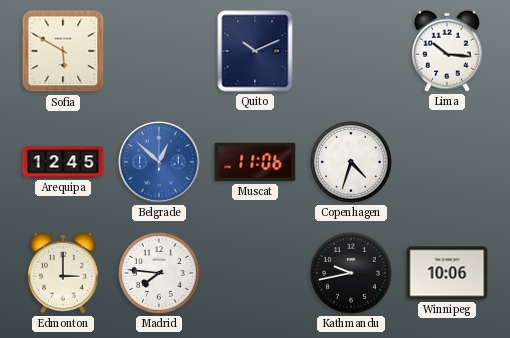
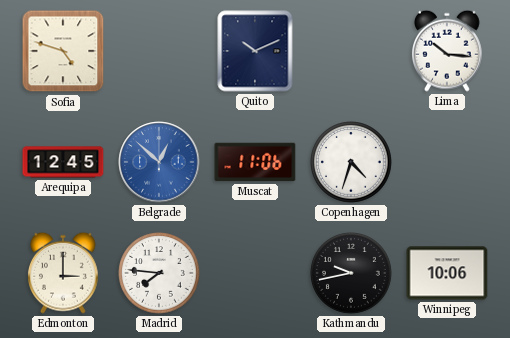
Sofia: 5:50 -> 4:48
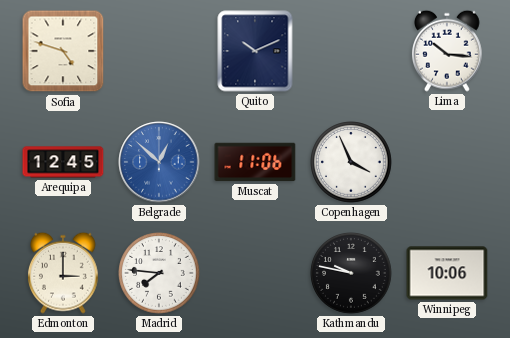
Copenhagen: 4:33 -> 3:56
Kathmandu: 9:43 -> 9:47
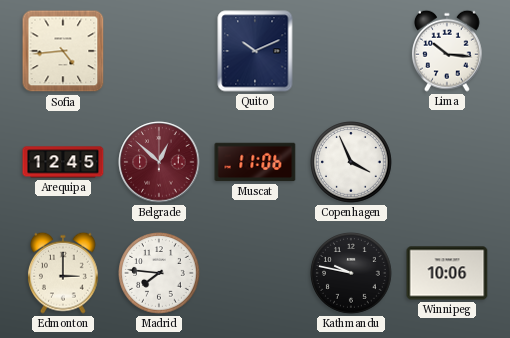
Sofia: 4:48 -> 4:44
Belgrade dial: blue -> burgundy
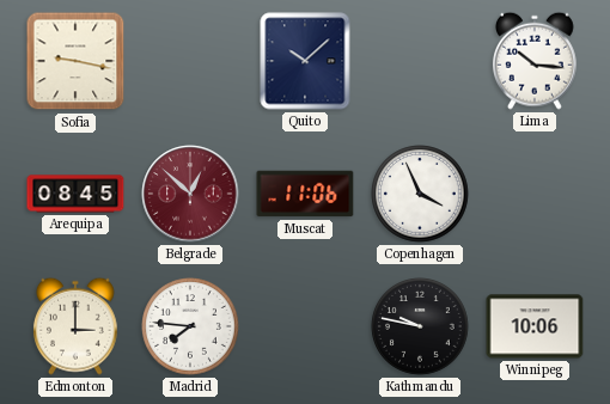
Sofia: 4:44 -> 9:17
Quito: 10:11 -> 10:08
Arequipa: 12:45 -> 08:45
